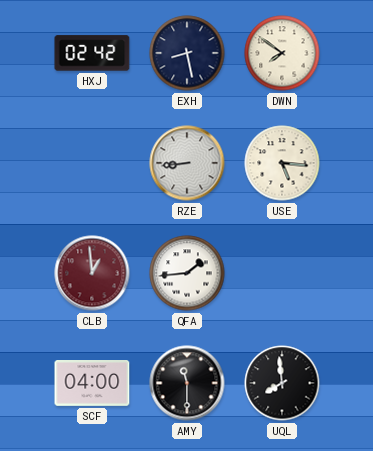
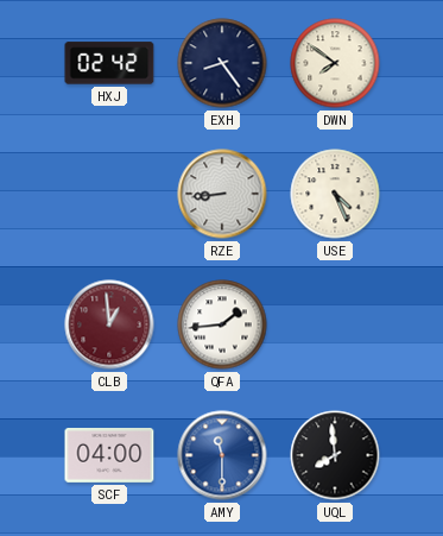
EXH: 8:28 -> 8:24
USE: 5:16 -> 4:26
AMY dial: black -> blue
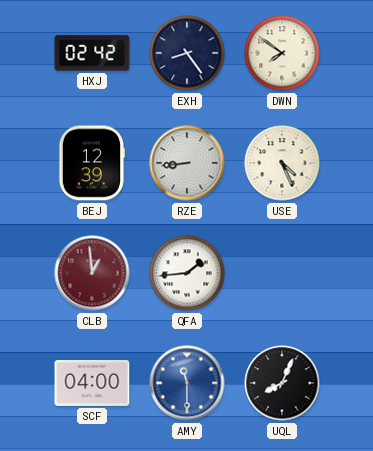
BEJ: none -> 12:39
UQL: 7:59 -> 8:04
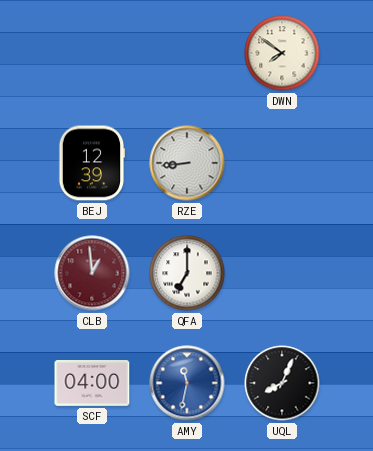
HXJ: 02:42 -> none
EXH: 8:24 -> none
USE: 4:26 -> none
QFA: 1:44 -> 7:00
AMY: 11:30 -> 11:32
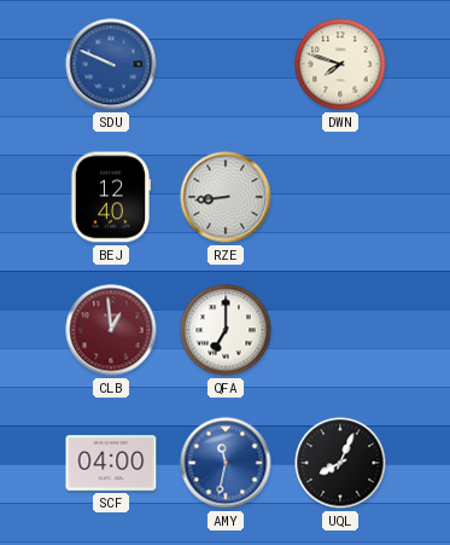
SDU: none -> 9:49
DWN: 7:51 -> 7:48
BEJ: 12:39 -> 12:40
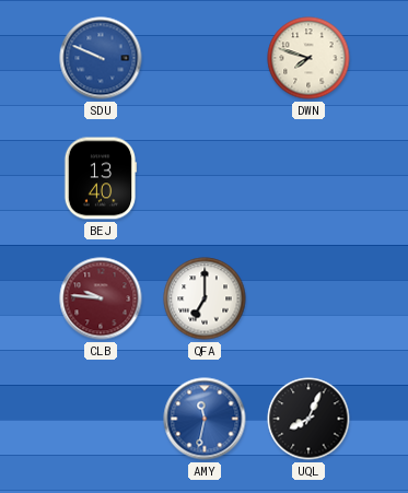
BEJ: 12:40 -> 13:40
RZE: 8:44 -> none
CLB: 12:59 -> 9:46
SCF: 04:00 -> none
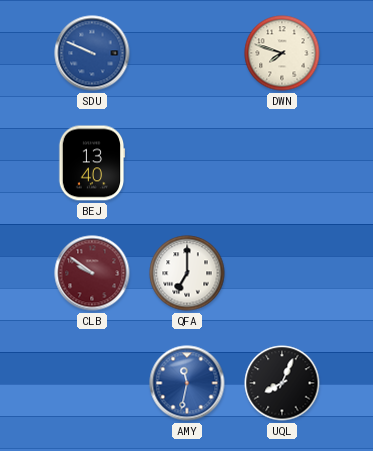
CLB: 9:46 -> 9:51
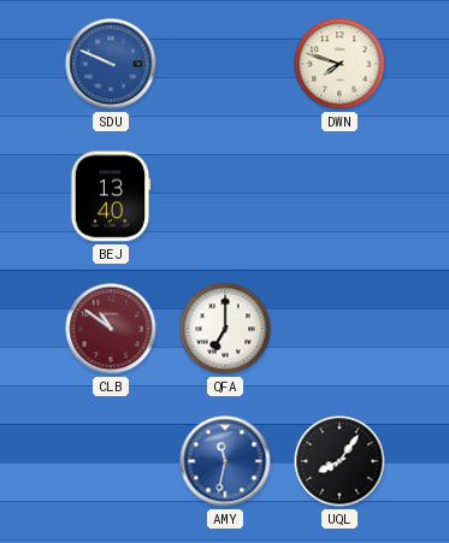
CLB: 9:51 -> 10:51
UQL: 8:04 -> 8:06
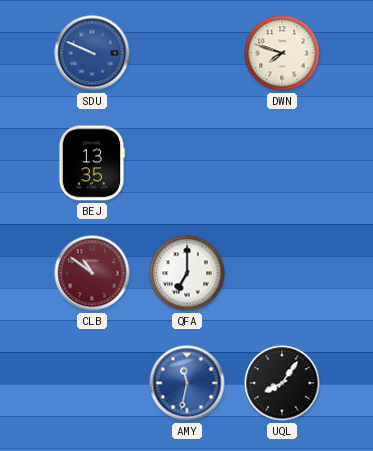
BEJ: 13:40 -> 13:35
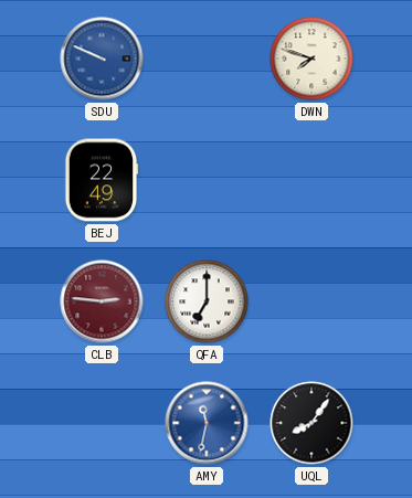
BEJ: 13:35 -> 22:49
CLB: 10:51 -> 2:46
